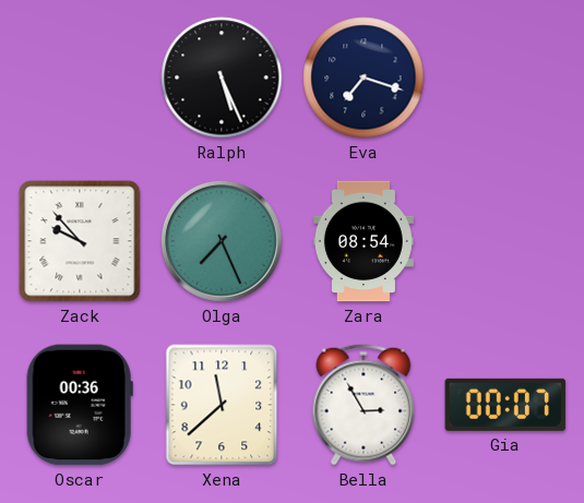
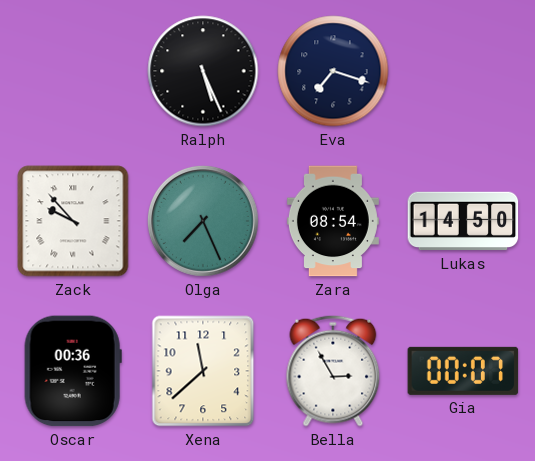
Lukas: none -> 14:50
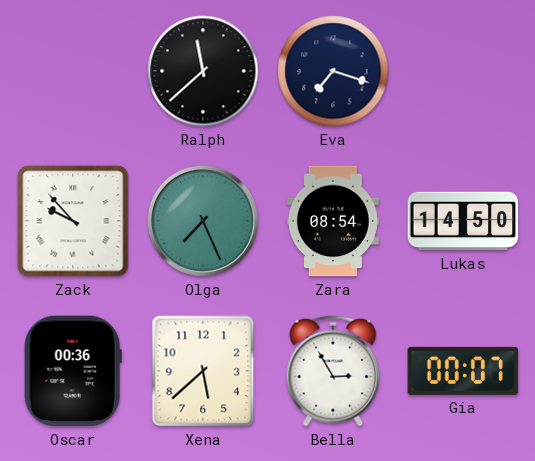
Ralph: 5:26 -> 11:38
Xena: 11:38 -> 5:38
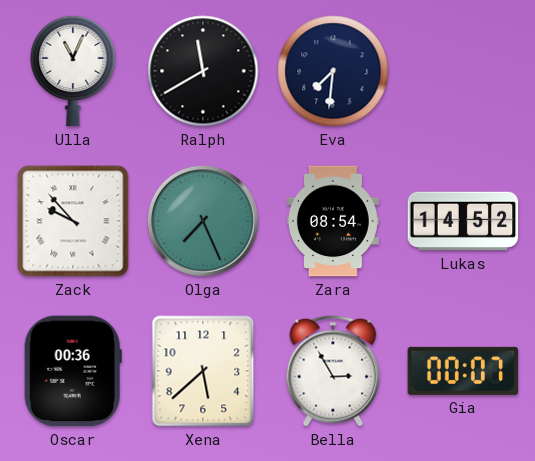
Ulla: none -> 11:04
Ralph: 11:38 -> 11:40
Eva: 7:18 -> 7:31
Lukas: 14:50 -> 14:52
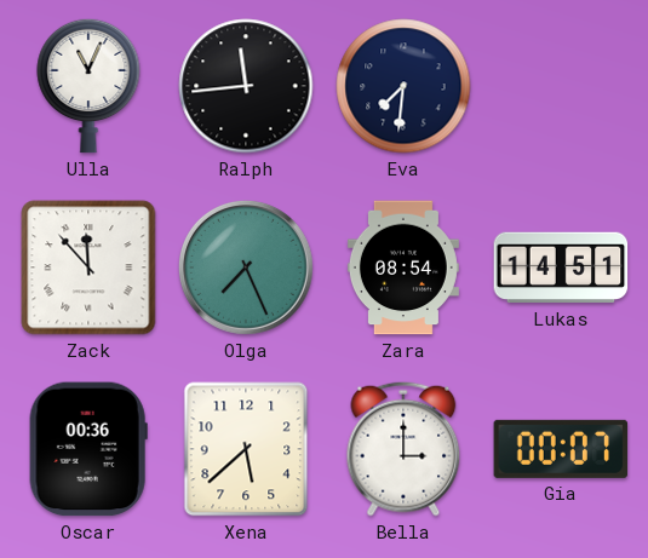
Ralph: 11:40 -> 11:44
Zack: 9:53 -> 11:53
Lukas: 14:52 -> 14:51
Bella: 2:55 -> 3:00
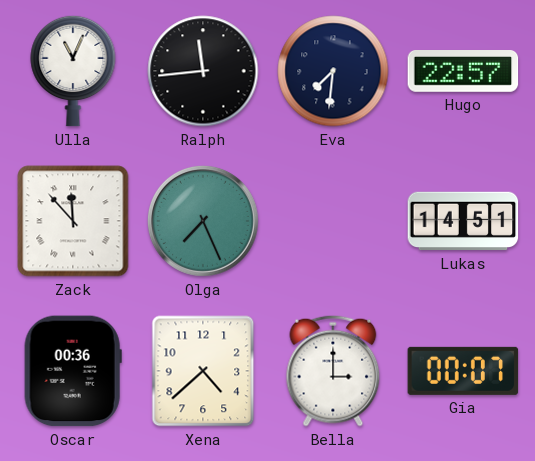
Hugo: none -> 22:57
Zara: 08:54 -> none
Xena: 5:38 -> 4:38
